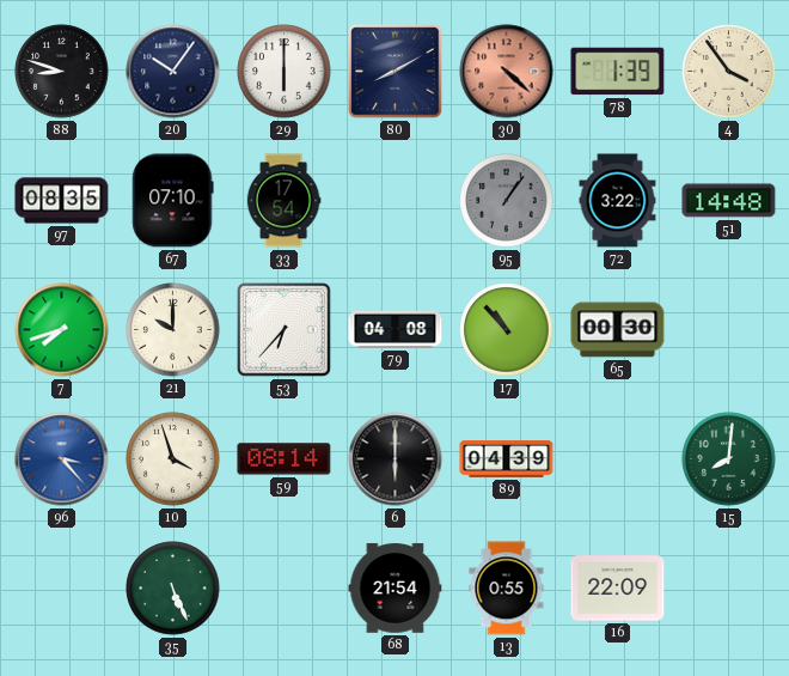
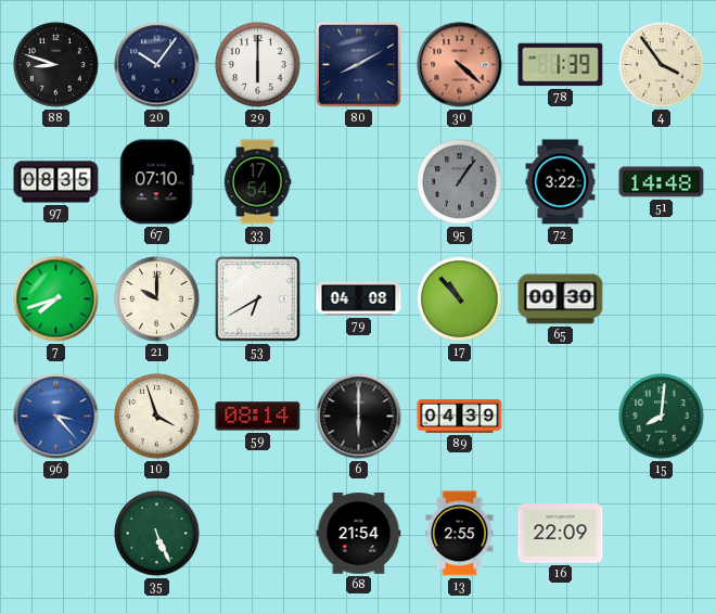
53: 6:37 -> 6:40
13: 0:55 -> 2:55
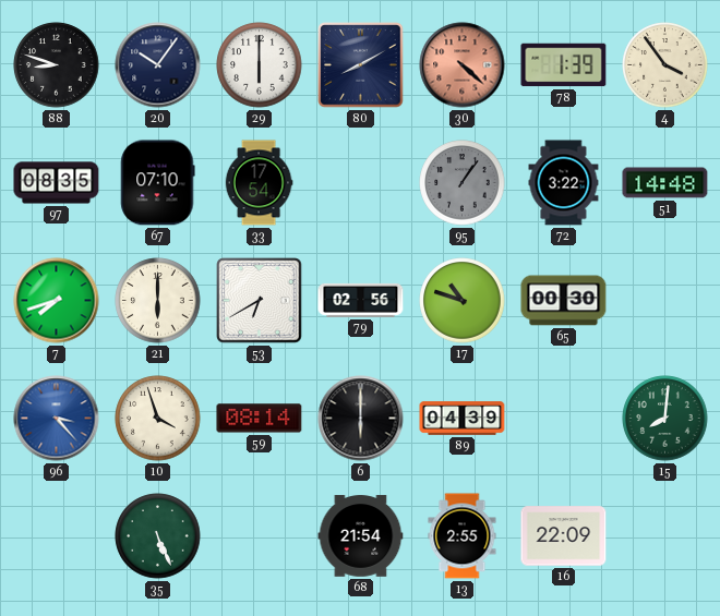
21: 10:00 -> 6:00
79: 04:08 -> 02:56
17: 10:53 -> 10:48
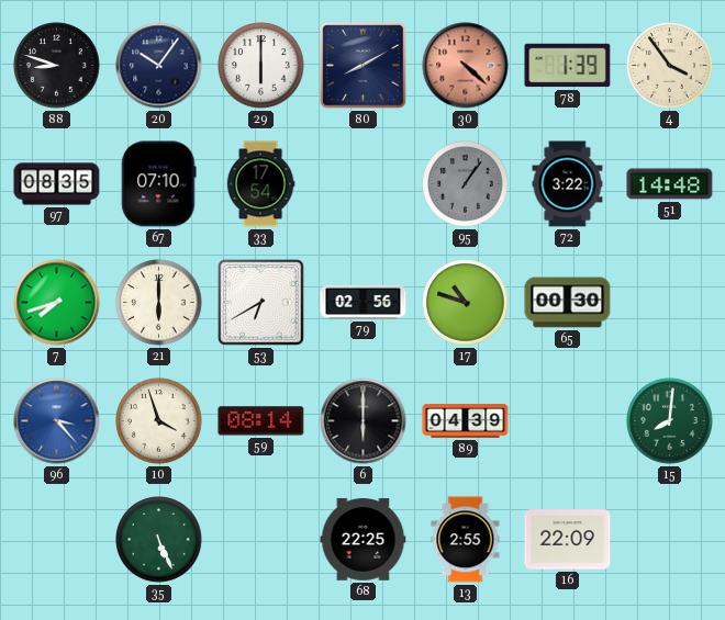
68: 21:54 -> 22:25
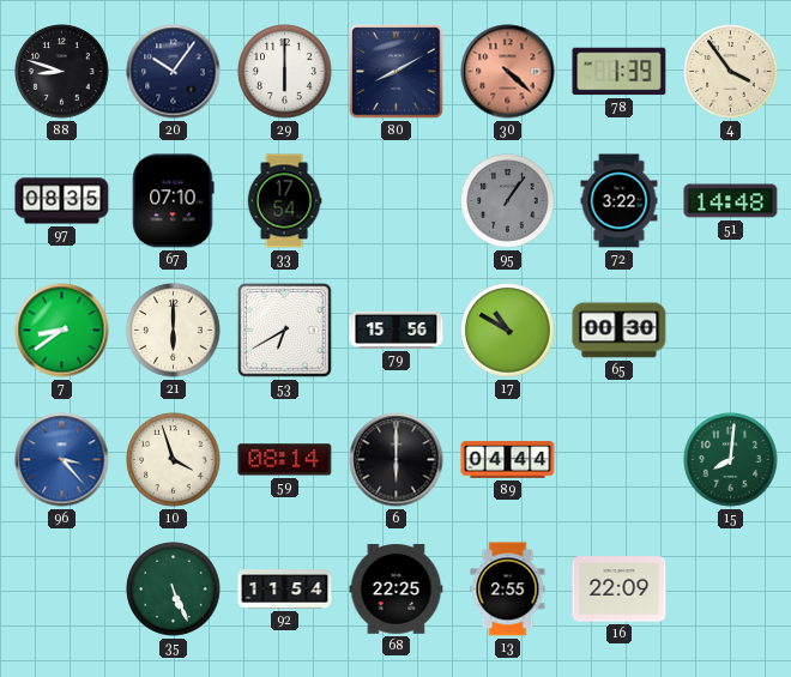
7: 7:42 -> 8:39
79: 02:56 -> 15:56
17: 10:48 -> 10:50
89: 04:39 -> 04:44
92: none -> 11:54
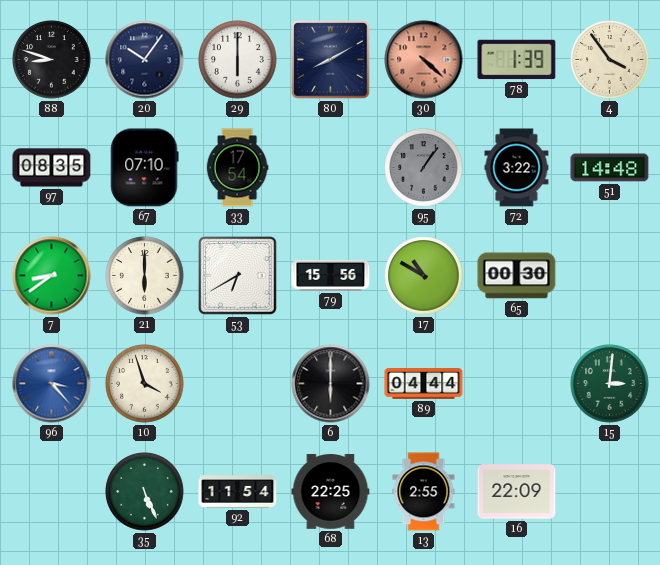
59: 08:14 -> none
15: 8:01 -> 3:01
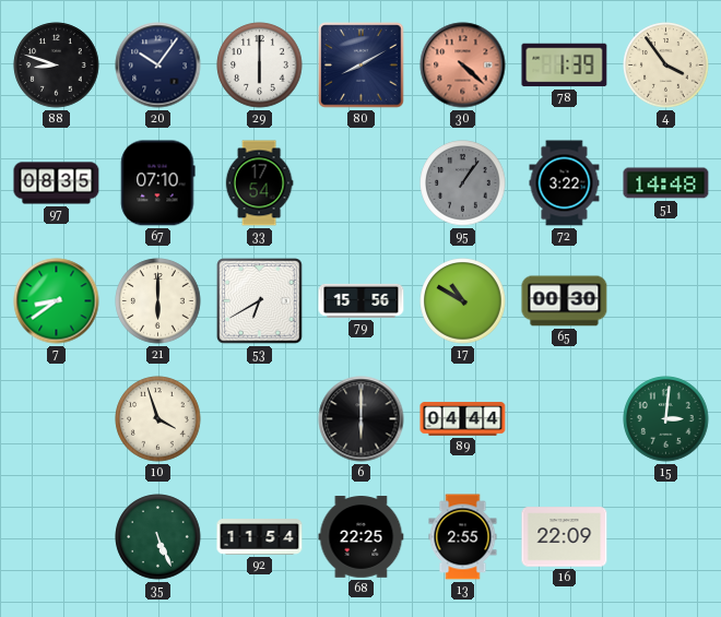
96: 3:23 -> none
